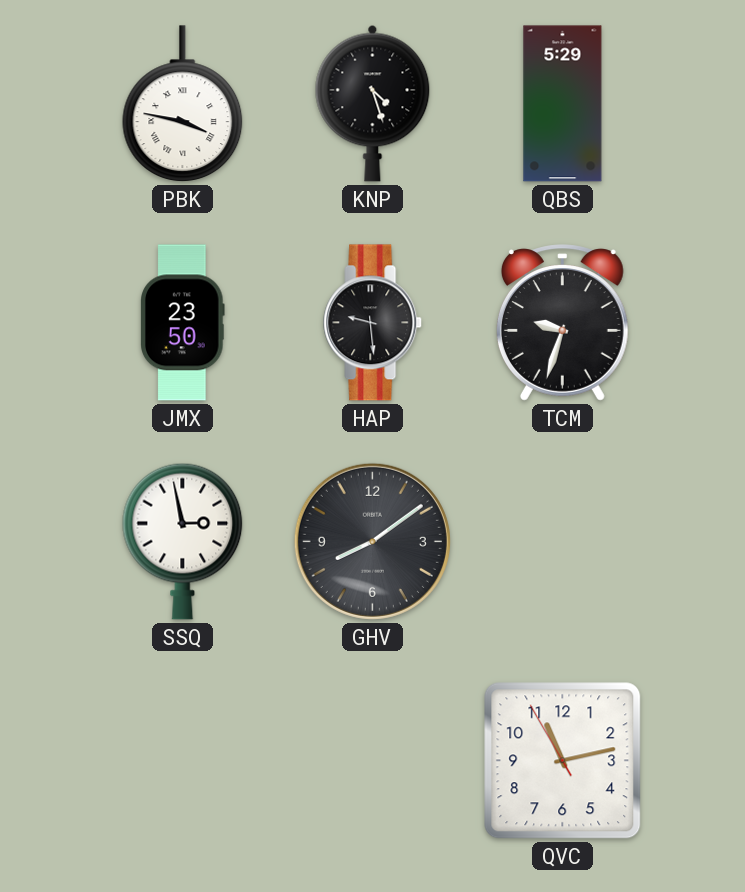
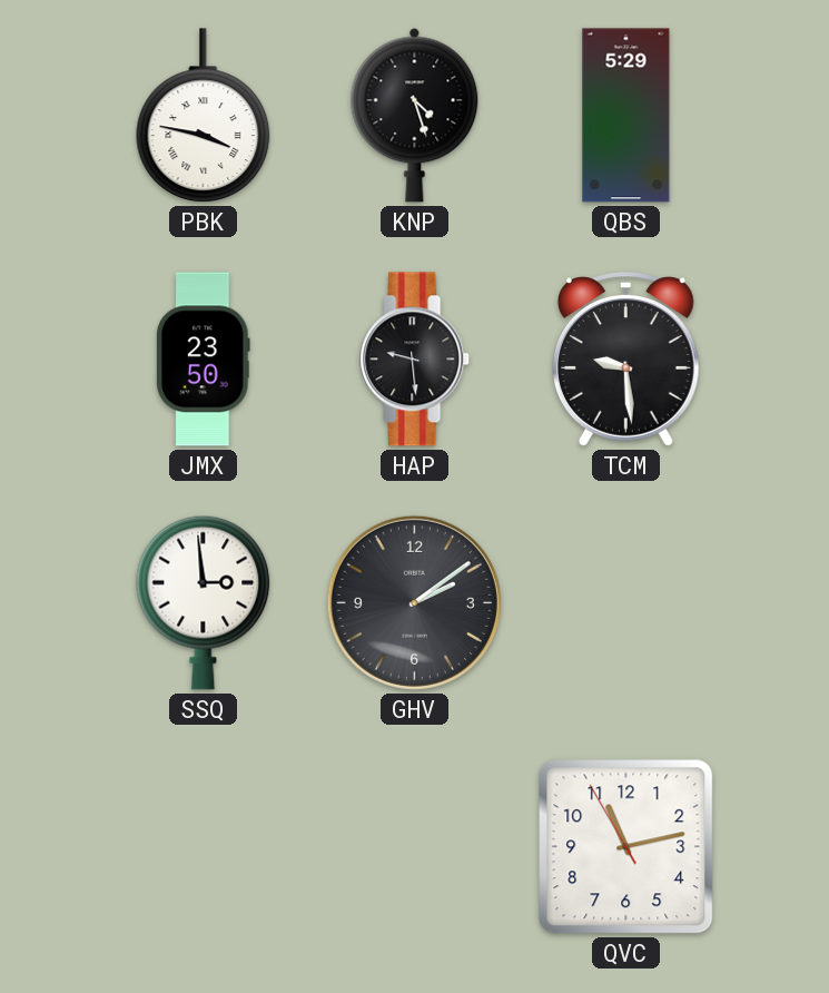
TCM: 9:33 -> 9:29
SSQ: 2:58 -> 2:59
GHV: 8:09 -> 2:09
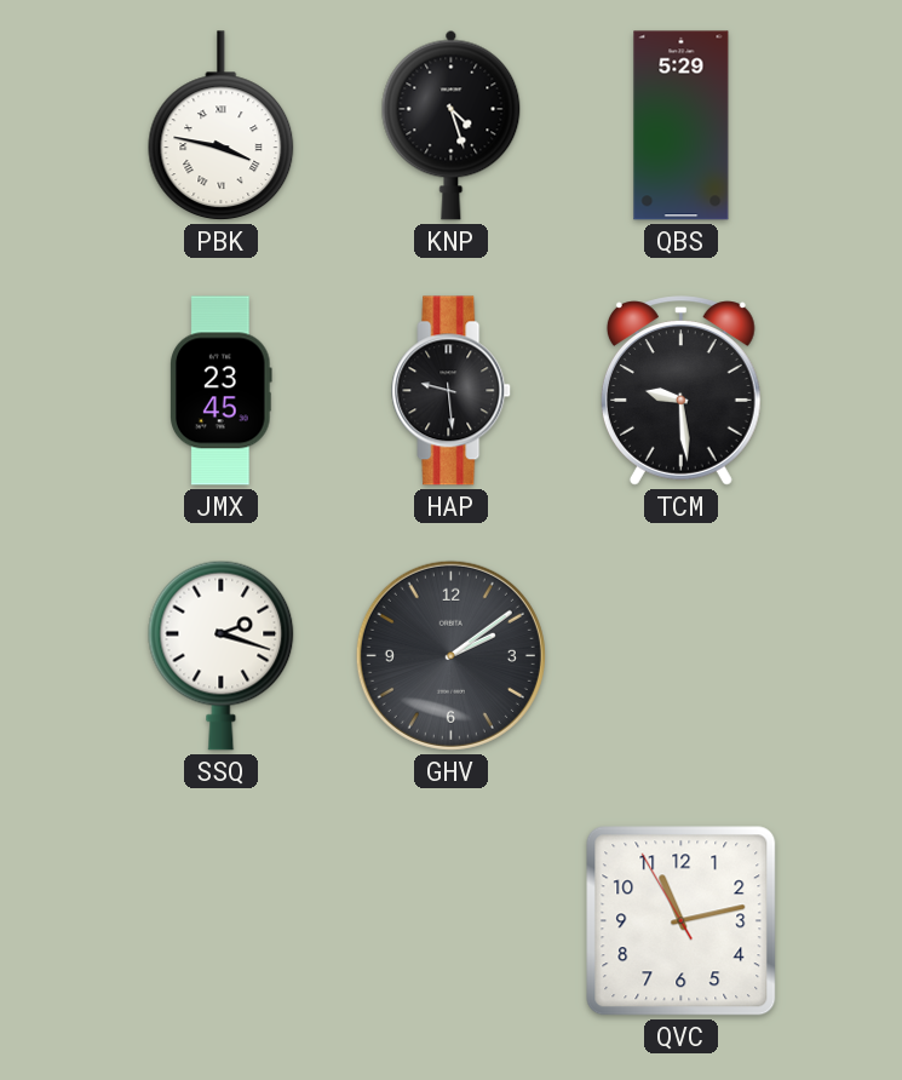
JMX: 23:50 -> 23:45
SSQ: 2:59 -> 2:18
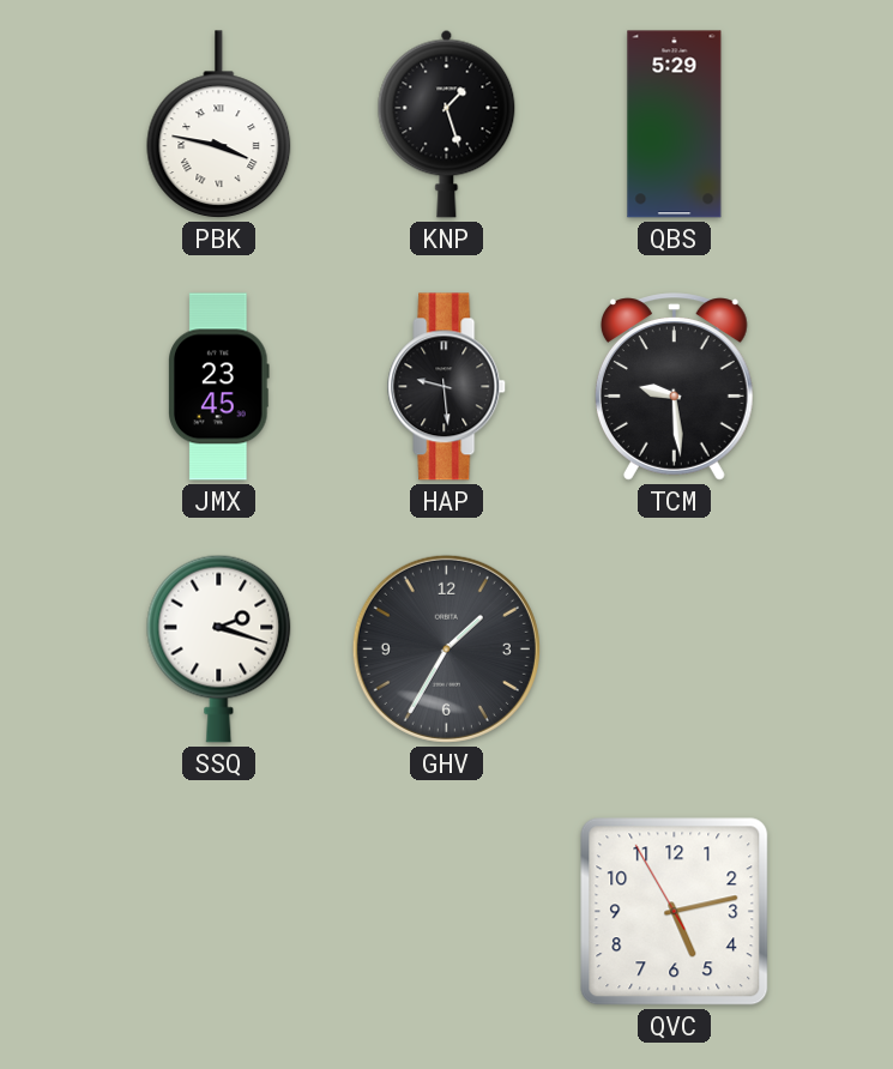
KNP: 4:27 -> 1:27
GHV: 2:09 -> 1:35
QVC: 11:12 -> 5:12
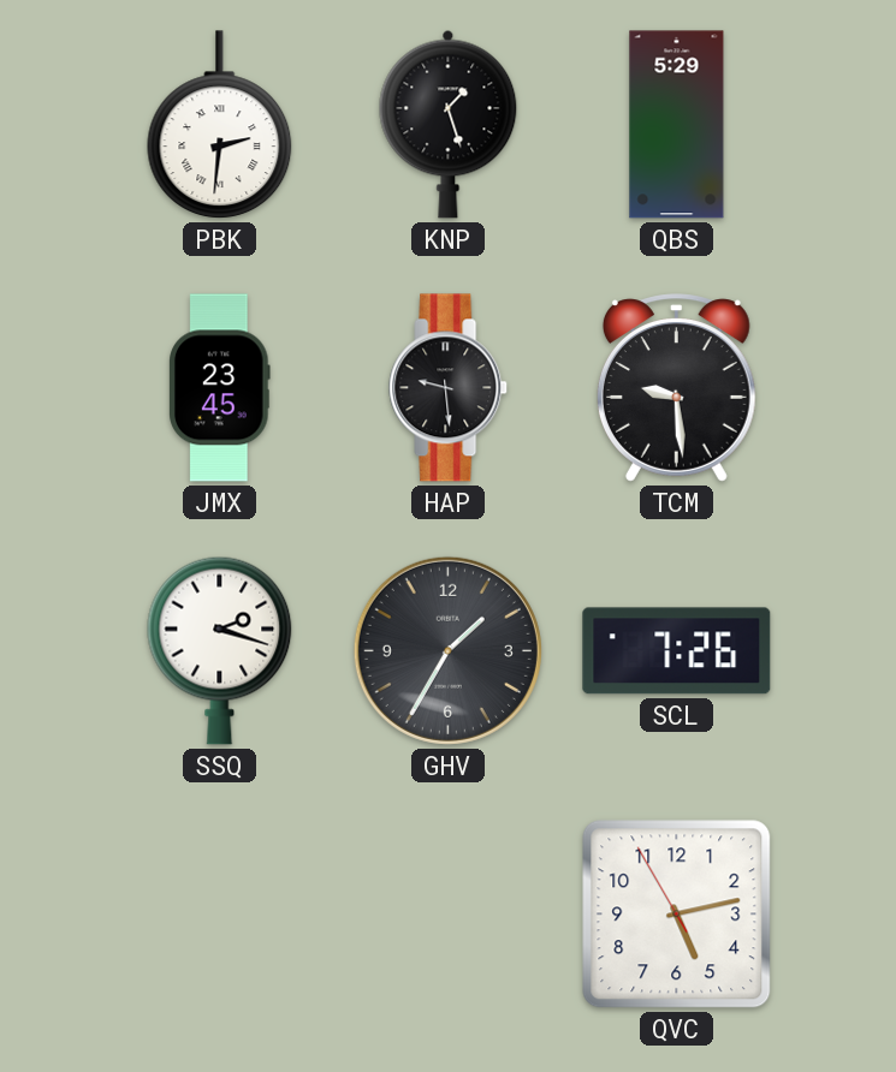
PBK: 3:47 -> 2:31
SCL: none -> 7:26
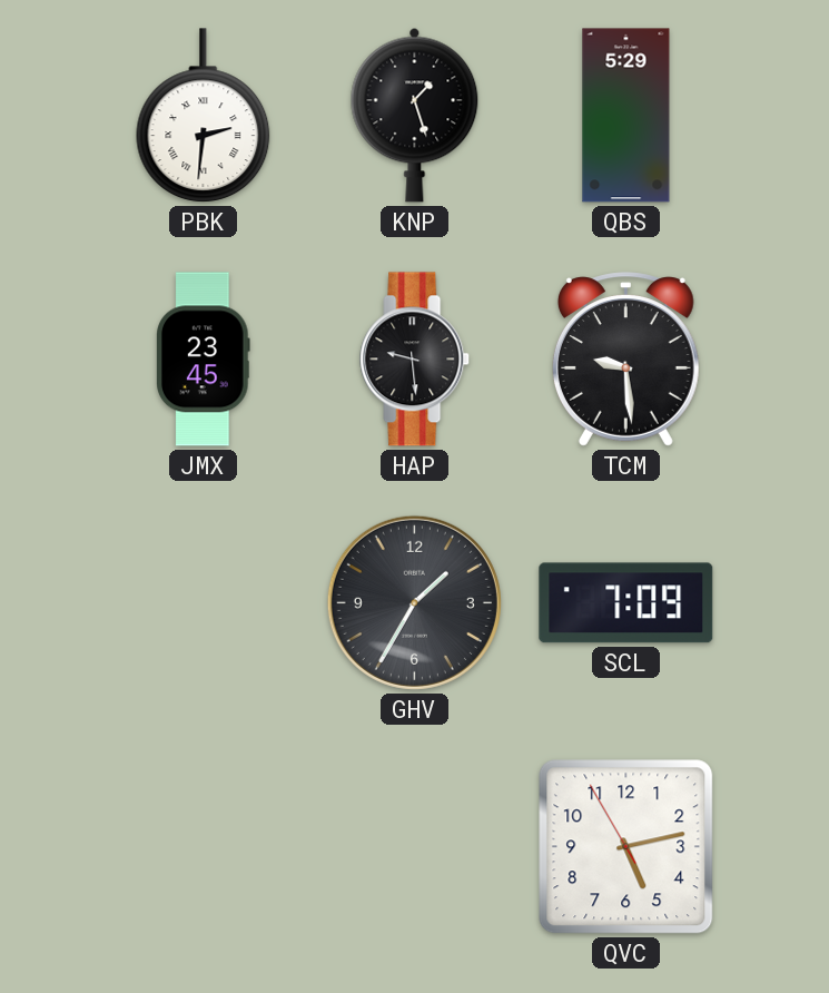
SSQ: 2:18 -> none
SCL: 7:26 -> 7:09
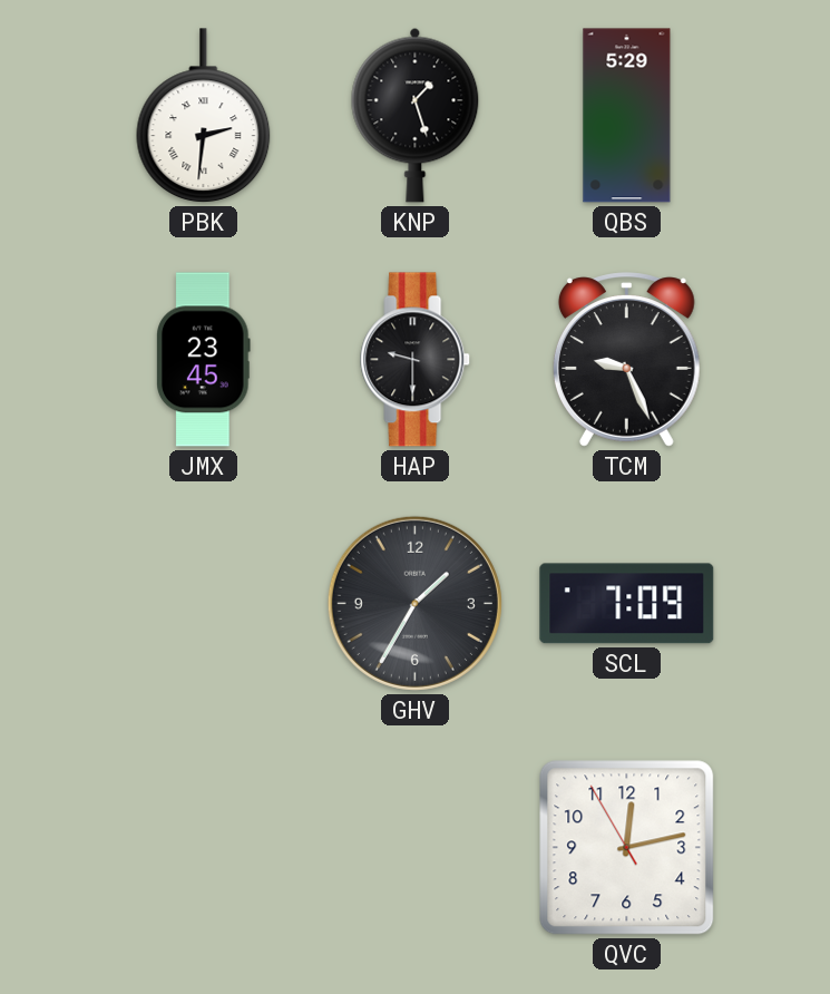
HAP: 9:29 -> 9:30
TCM: 9:29 -> 9:26
QVC: 5:12 -> 12:12
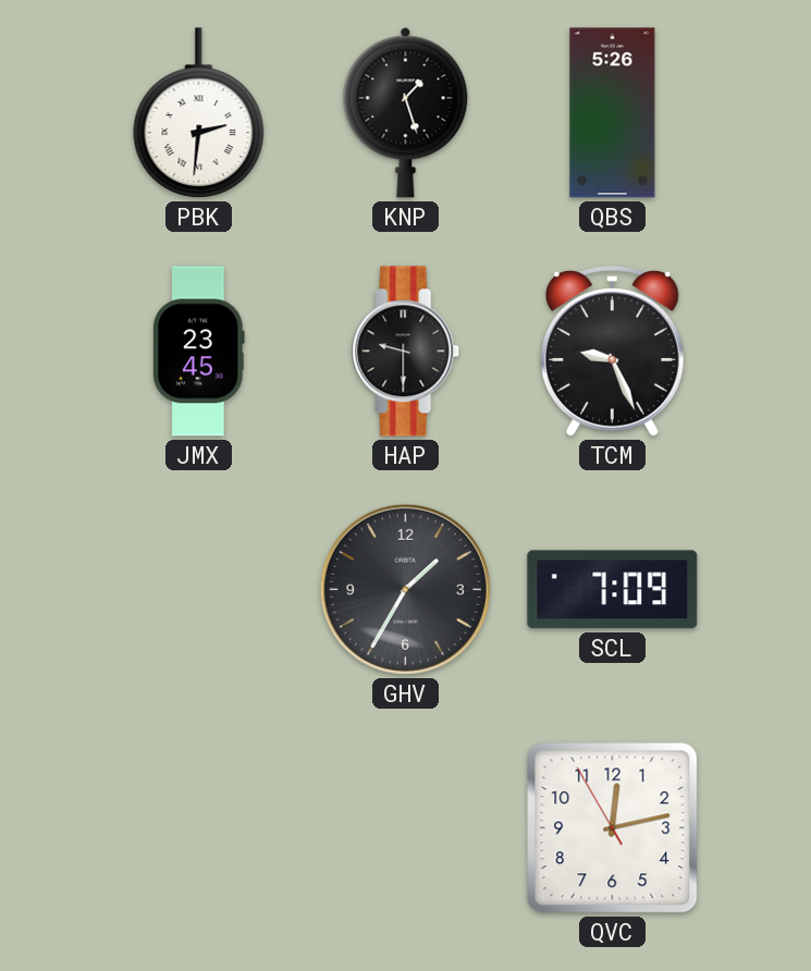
QBS: 5:29 -> 5:26
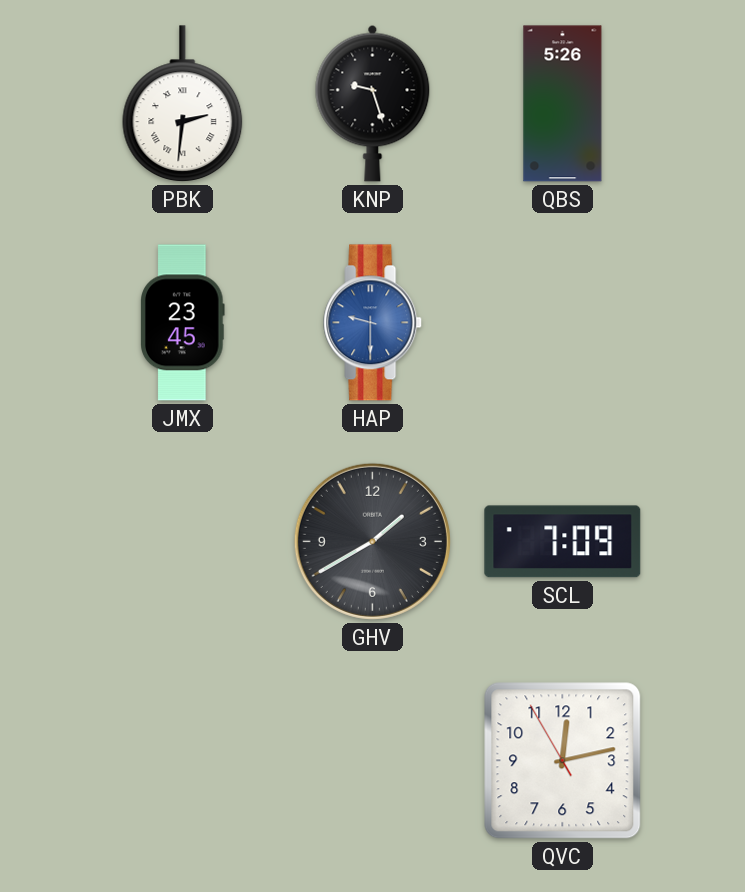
KNP: 1:27 -> 9:27
HAP dial: black -> blue
TCM: 9:26 -> none
GHV: 1:35 -> 1:40
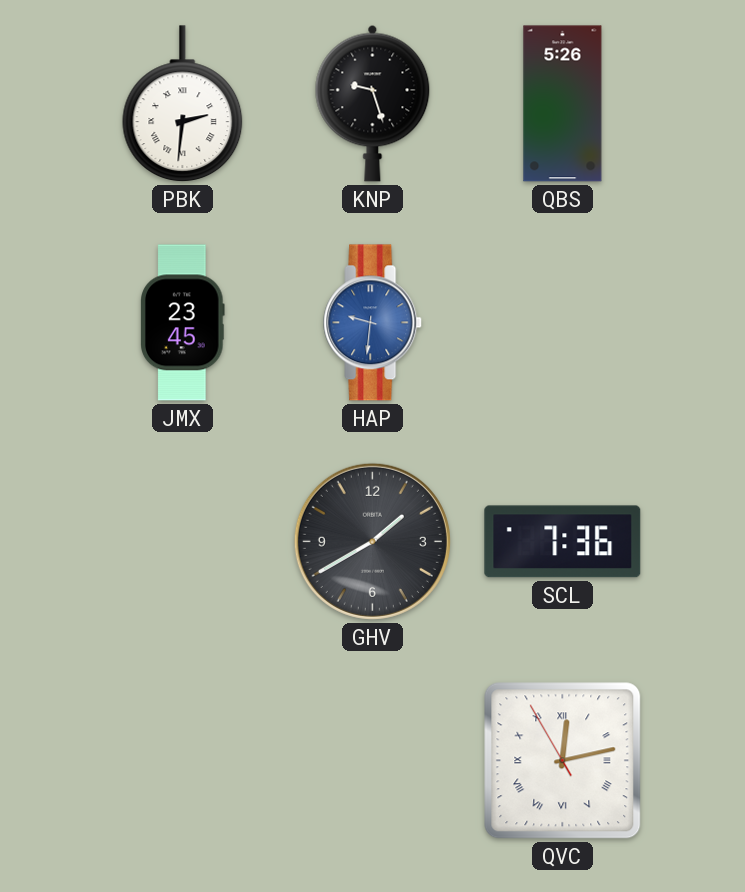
HAP: 9:30 -> 9:31
SCL: 7:09 -> 7:36
QVC numerals: Arabic -> Roman
